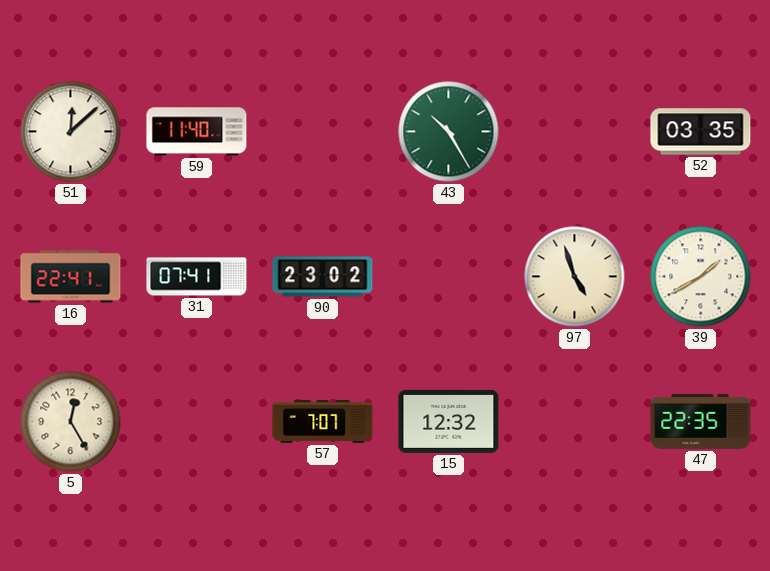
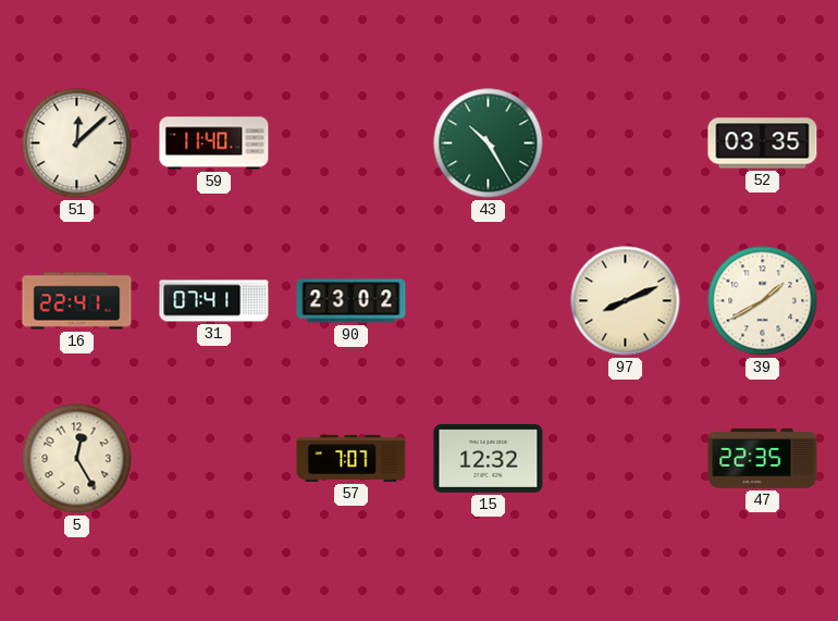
97: 4:57 -> 8:11
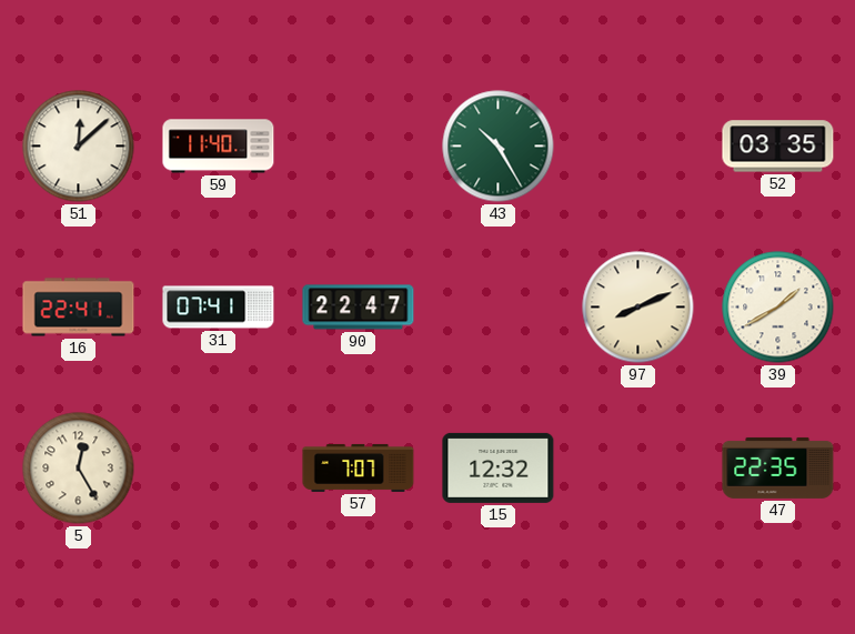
90: 23:02 -> 22:47
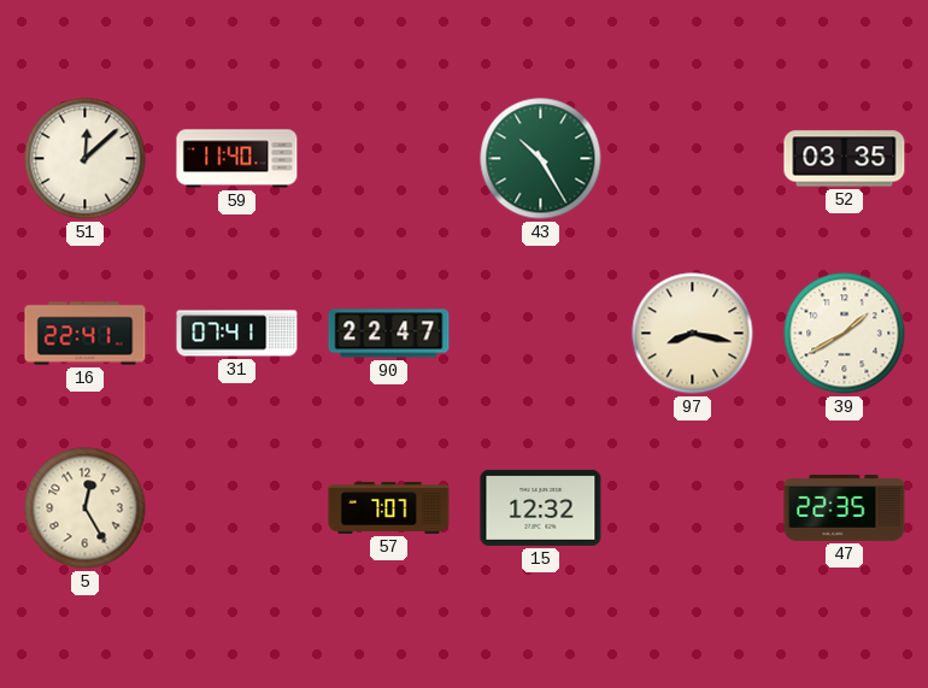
97: 8:11 -> 8:17
